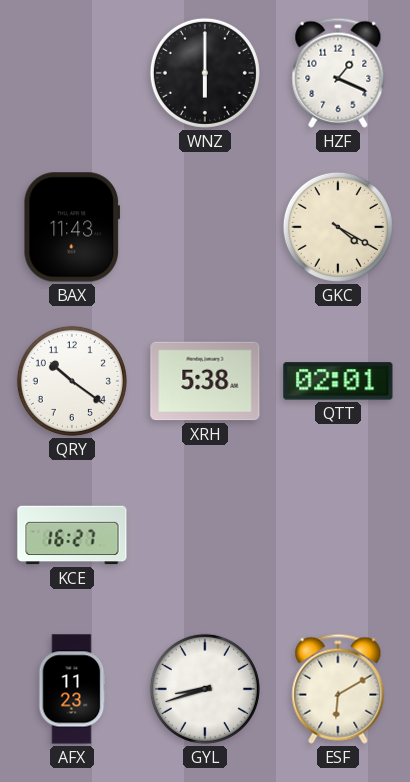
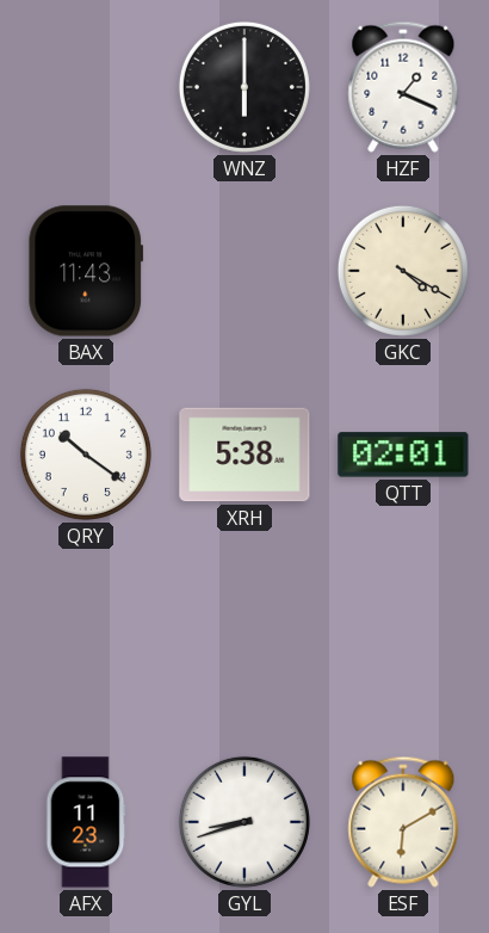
KCE: 16:27 -> none
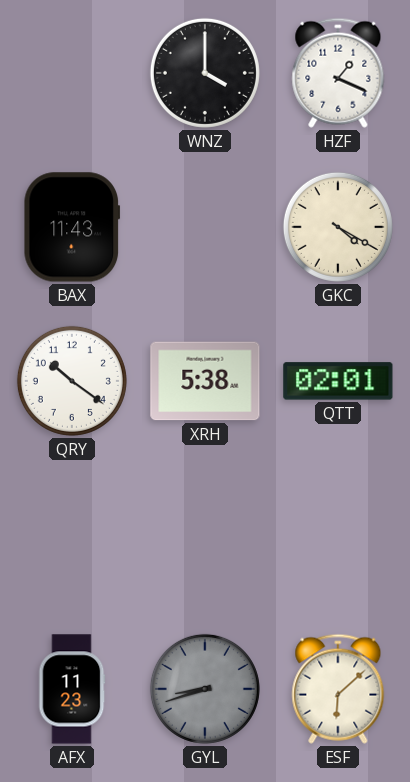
WNZ: 6:00 -> 4:00
GYL dial: white -> grey
ESF: 6:10 -> 6:08
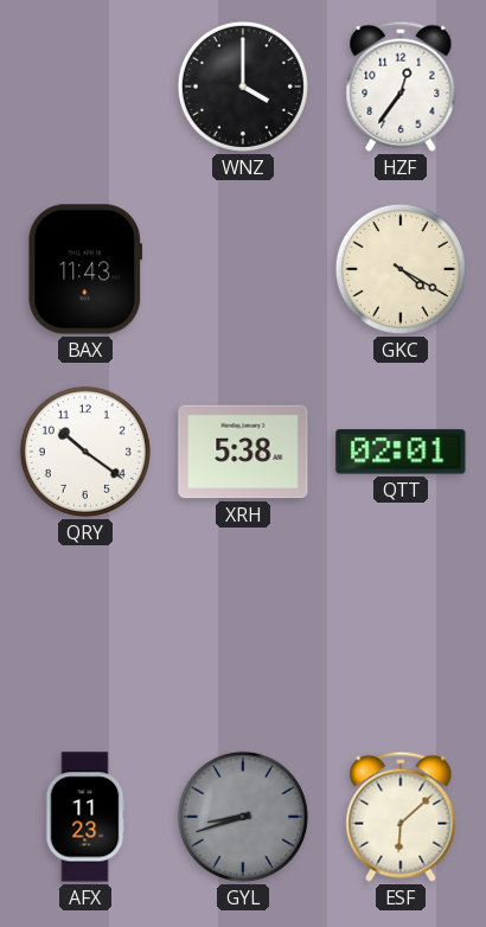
HZF: 1:19 -> 12:36
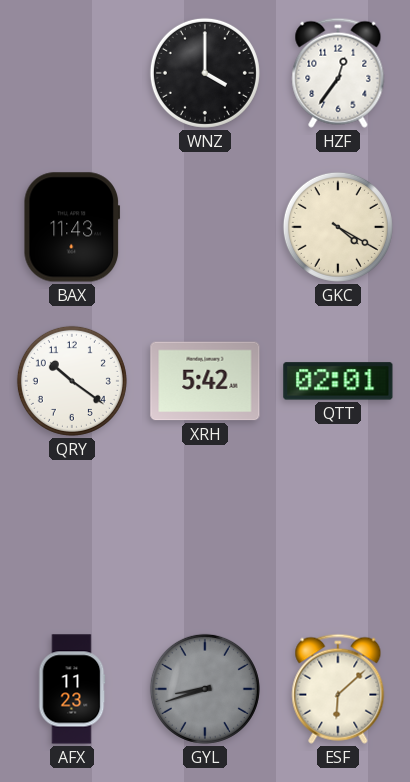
XRH: 5:38 -> 5:42
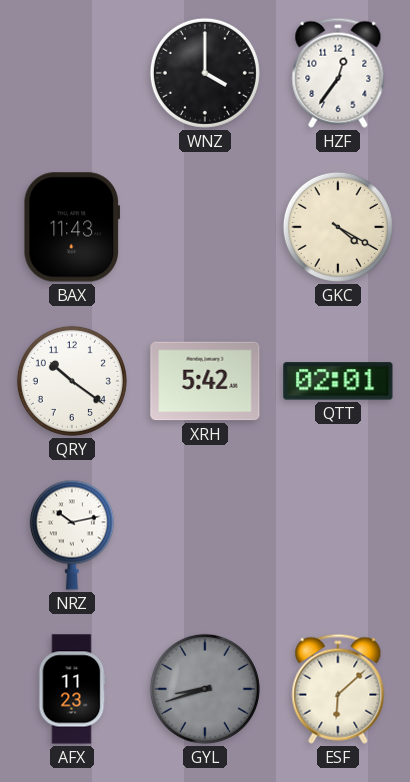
NRZ: none -> 10:13
